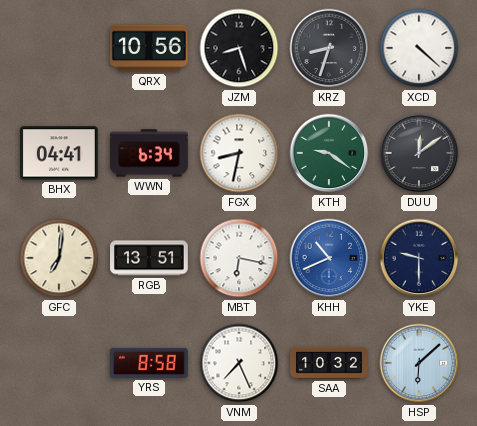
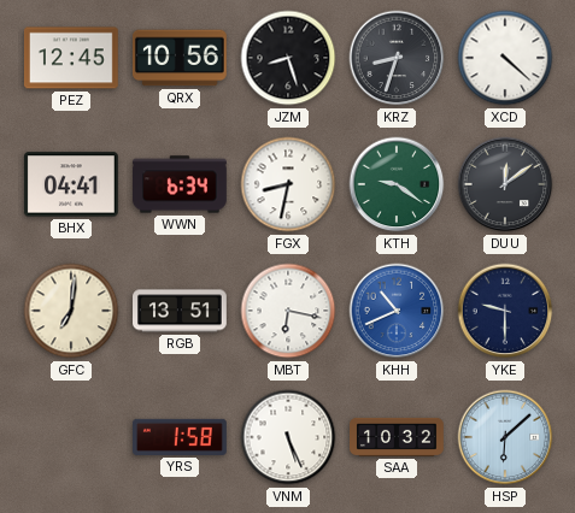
PEZ: none -> 12:45
YRS: 8:58 -> 1:58
VNM: 7:26 -> 5:26
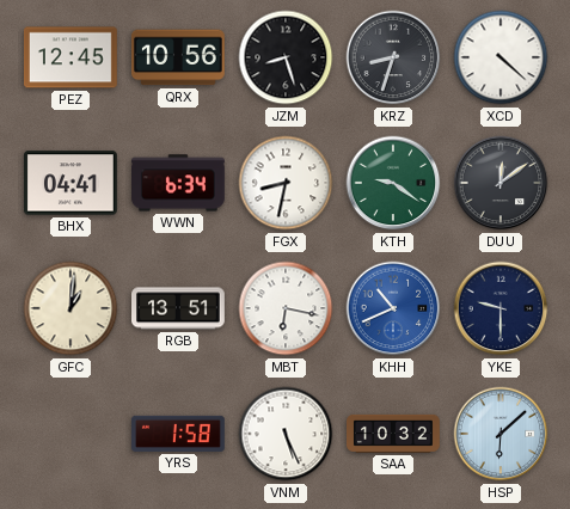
GFC: 7:01 -> 1:01
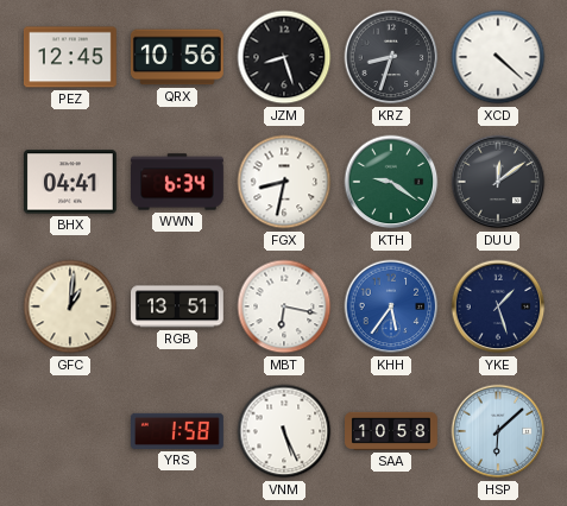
KHH: 10:41 -> 5:36
YKE: 9:30 -> 1:27
SAA: 10:32 -> 10:58
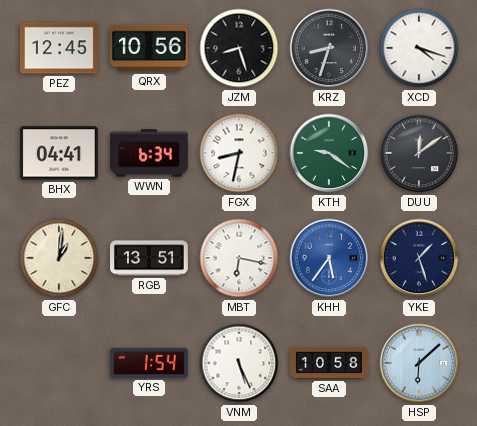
XCD: 4:22 -> 4:18
YRS: 1:58 -> 1:54
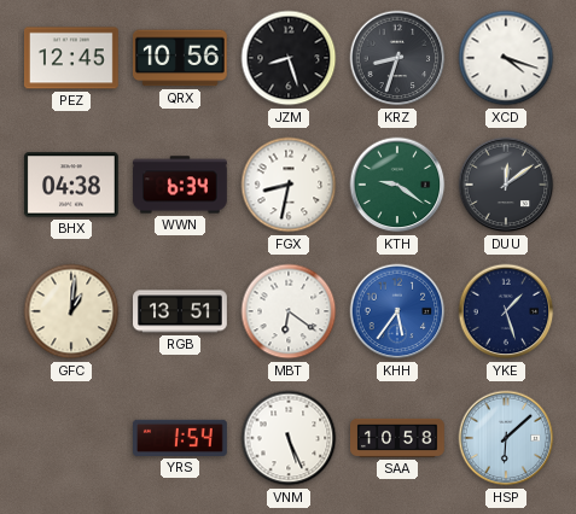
BHX: 04:41 -> 04:38
MBT: 6:17 -> 6:21
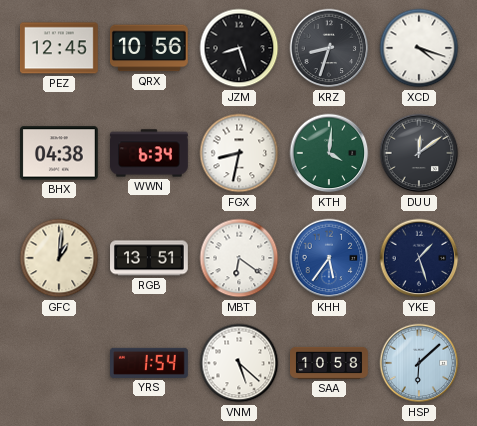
KTH: 9:21 -> 4:01
VNM: 5:26 -> 5:22
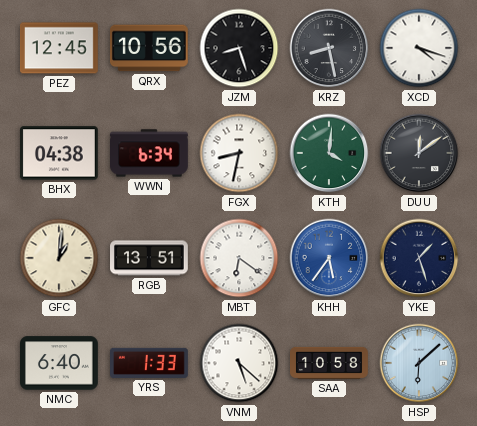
KRZ: 8:33 -> 8:28
NMC: none -> 6:40
YRS: 1:54 -> 1:33
